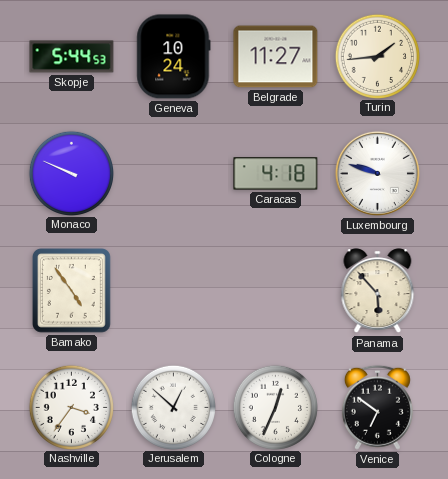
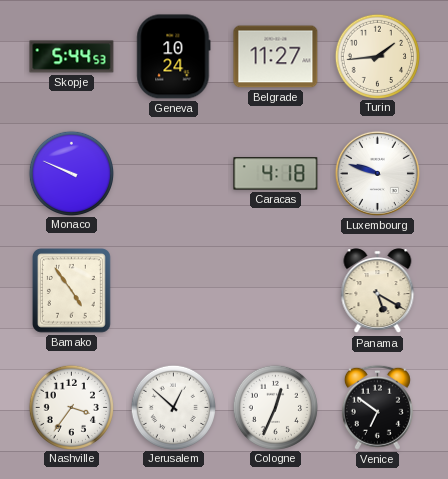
Panama: 5:53 -> 5:20
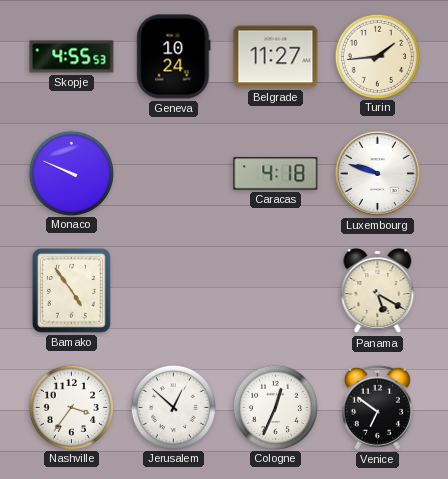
Skopje: 5:44 -> 4:55
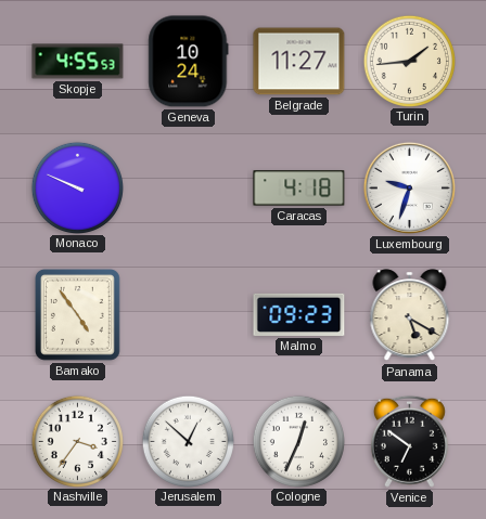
Luxembourg: 9:48 -> 9:33
Malmo: none -> 09:23
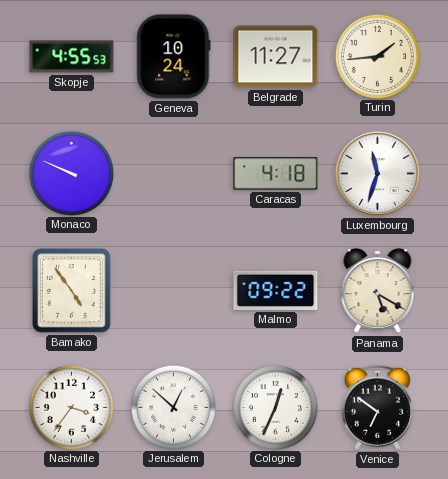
Luxembourg: 9:33 -> 11:33
Malmo: 09:23 -> 09:22
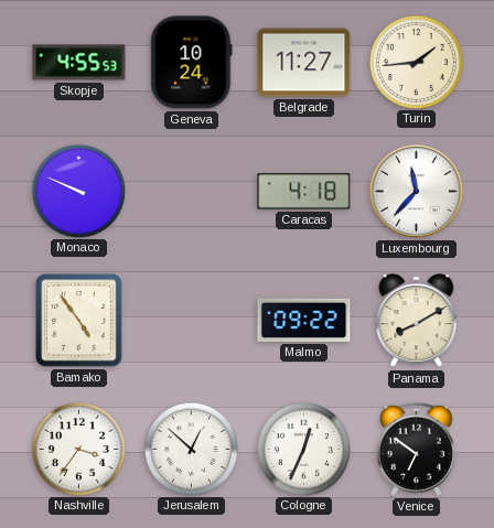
Luxembourg: 11:33 -> 11:37
Panama: 5:20 -> 8:10
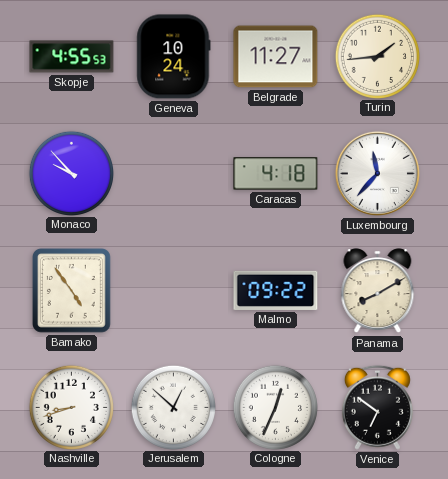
Monaco: 9:49 -> 9:53
Nashville: 3:36 -> 8:42
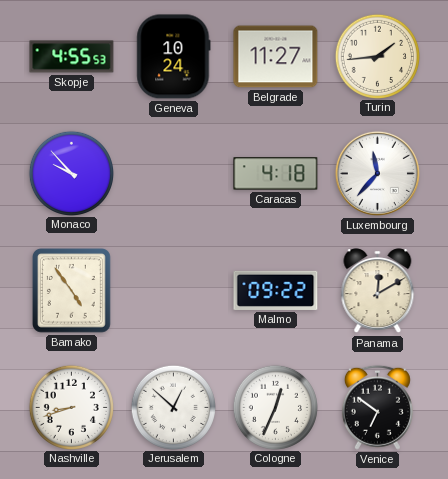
Panama: 8:10 -> 12:10
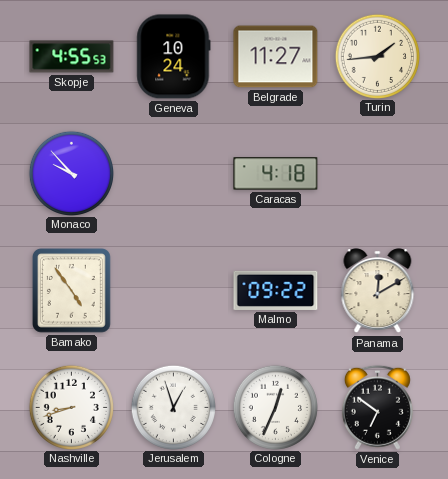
Luxembourg: 11:37 -> none
Jerusalem: 12:52 -> 12:57
